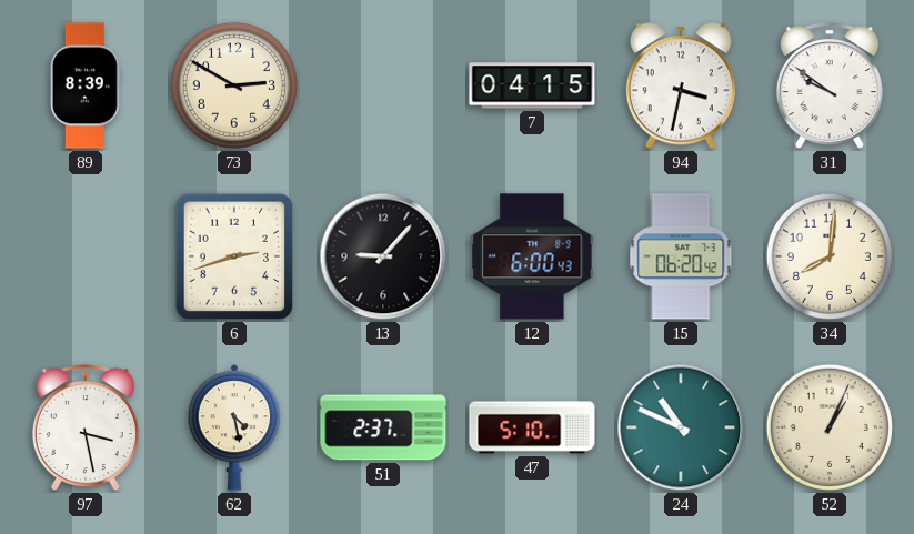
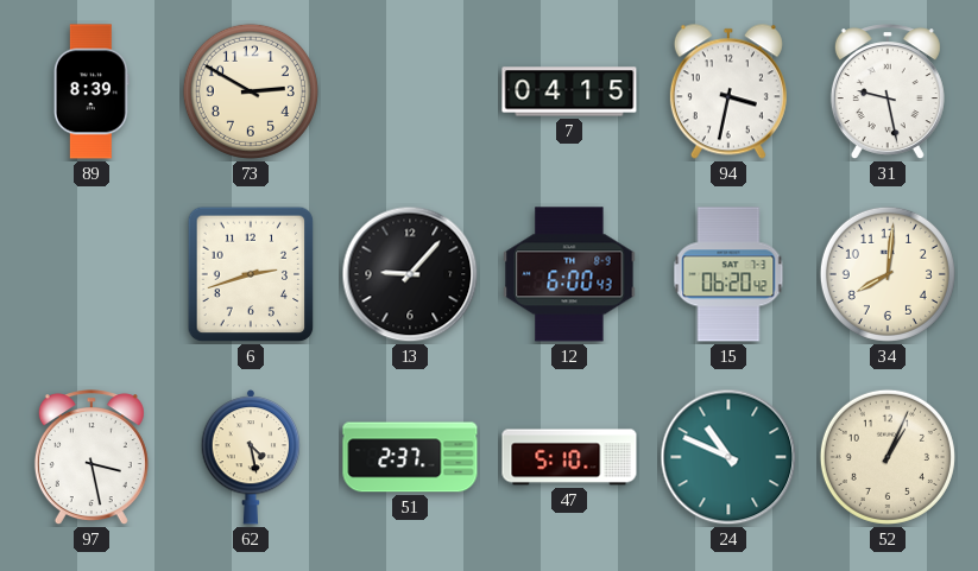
31: 9:51 -> 9:28
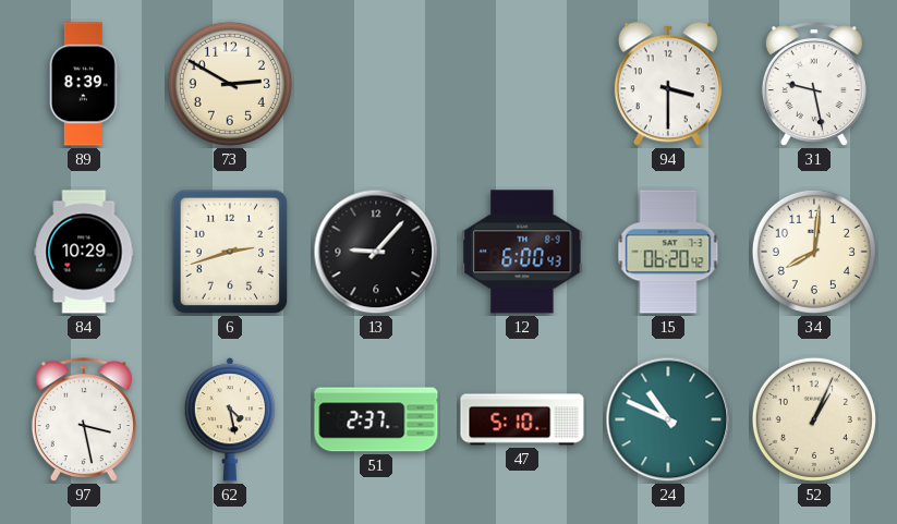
7: 04:15 -> none
94: 3:32 -> 3:30
84: none -> 10:29
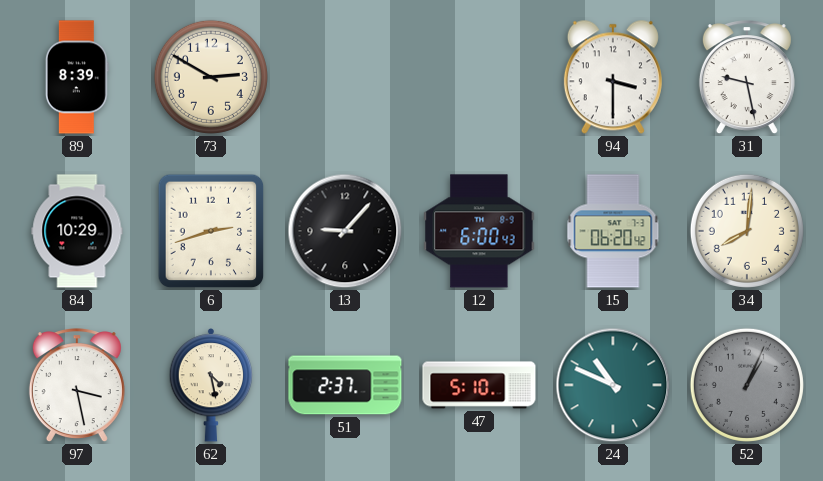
52 dial: cream -> grey
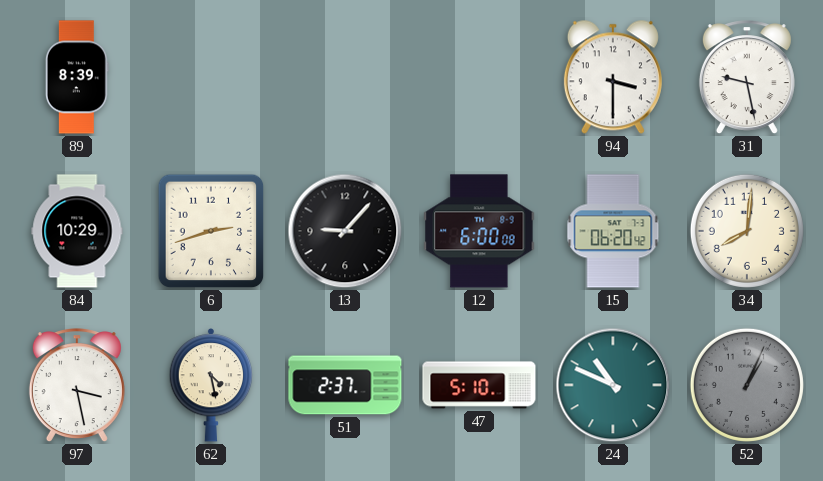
73: 2:50 -> none
12: 6:00:43 -> 6:00:08
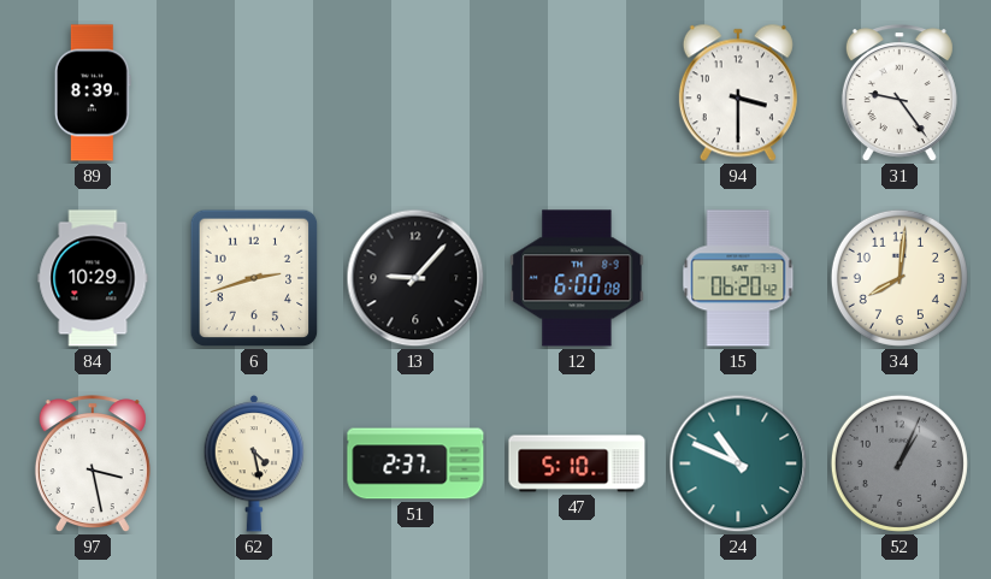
31: 9:28 -> 9:24
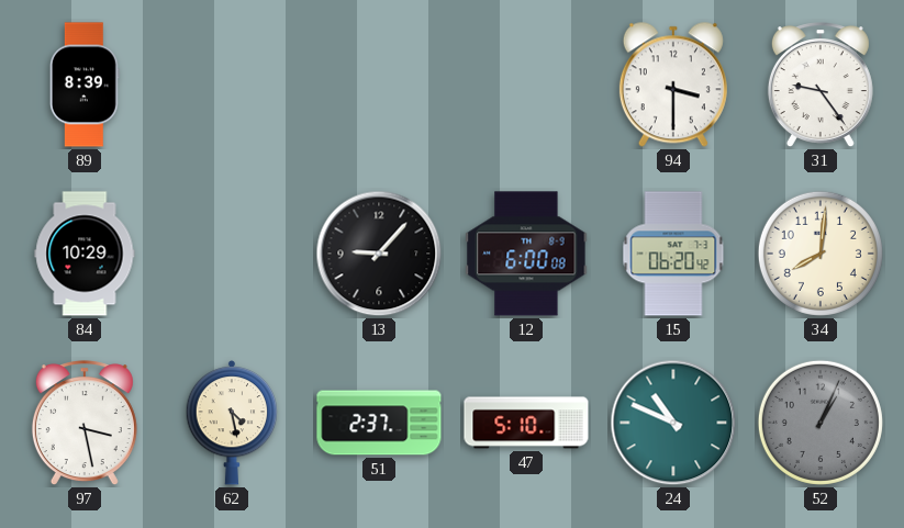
6: 2:42 -> none
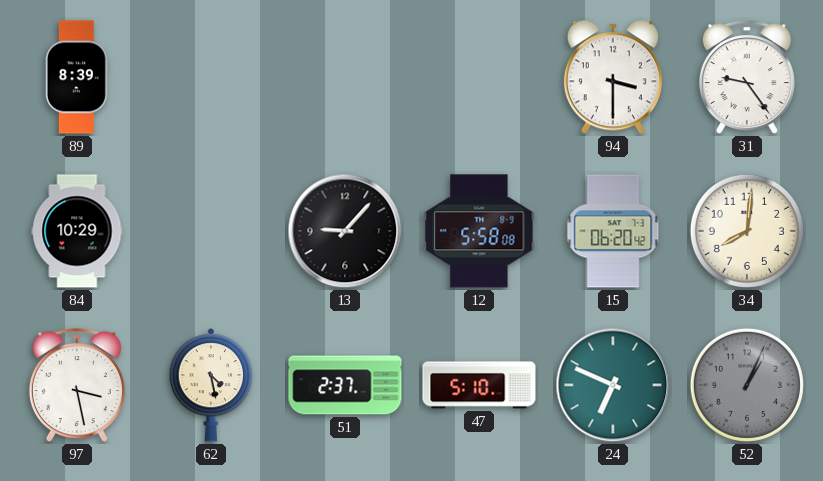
12: 6:00 -> 5:58
24: 10:49 -> 6:49
